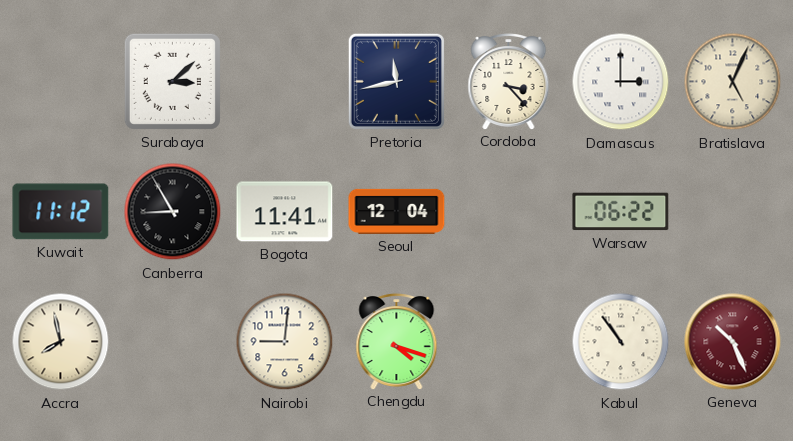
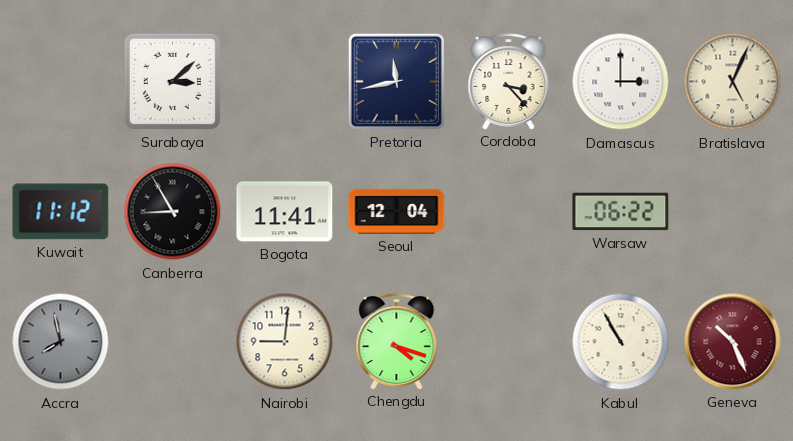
Accra dial: cream -> grey
Kabul: 10:54 -> 10:55
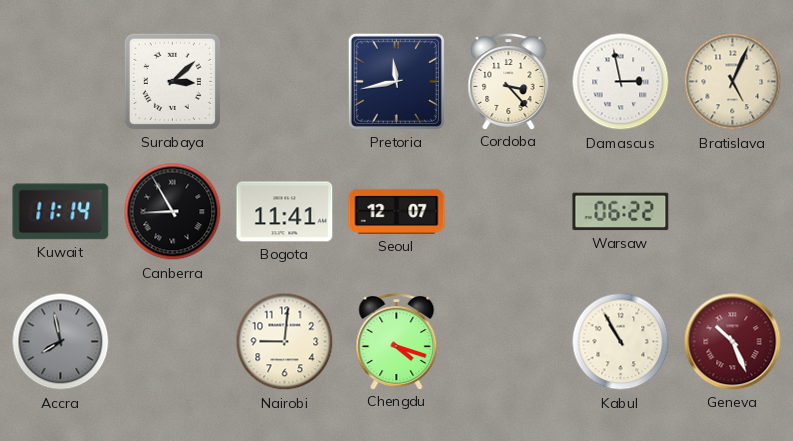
Damascus: 3:00 -> 2:58
Kuwait: 11:12 -> 11:14
Seoul: 12:04 -> 12:07
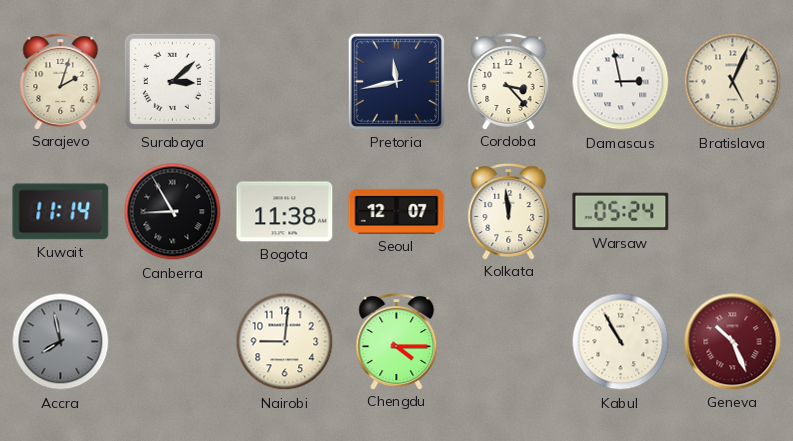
Sarajevo: none -> 2:03
Bogota: 11:41 -> 11:38
Kolkata: none -> 11:59
Warsaw: 06:22 -> 05:24
Chengdu: 4:18 -> 4:15
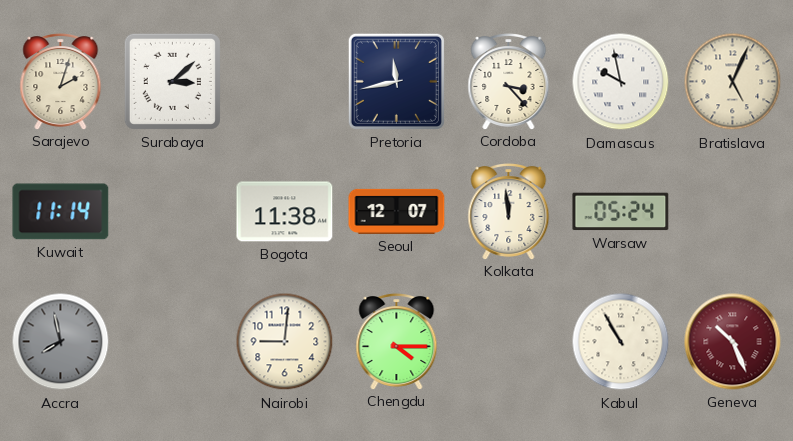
Damascus: 2:58 -> 9:58
Canberra: 8:55 -> none
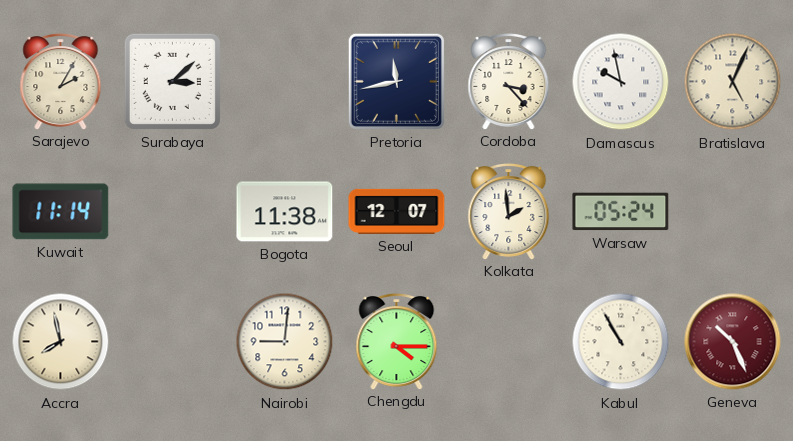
Sarajevo: 2:03 -> 2:05
Kolkata: 11:59 -> 1:59
Accra dial: grey -> cream
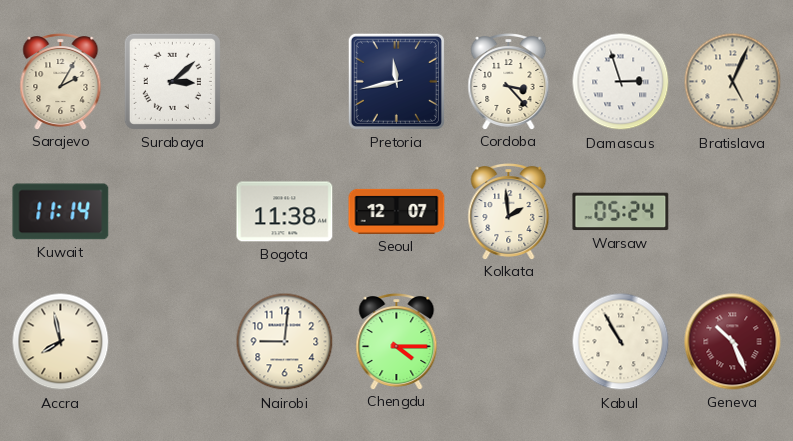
Damascus: 9:58 -> 2:57
